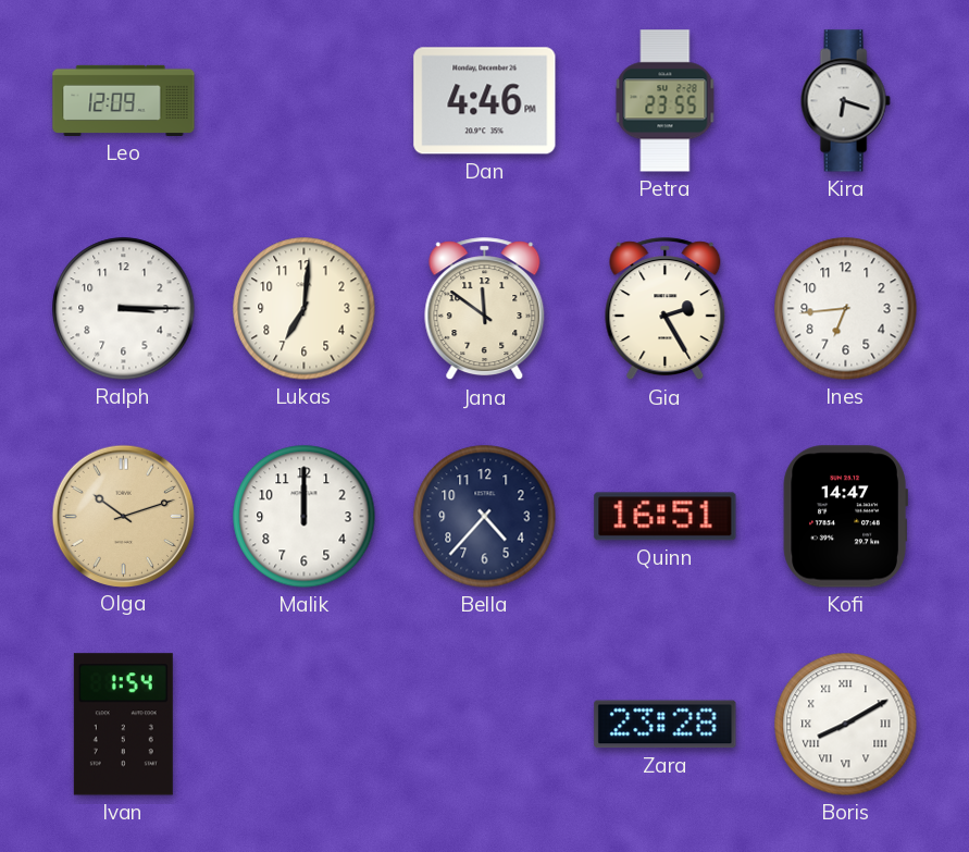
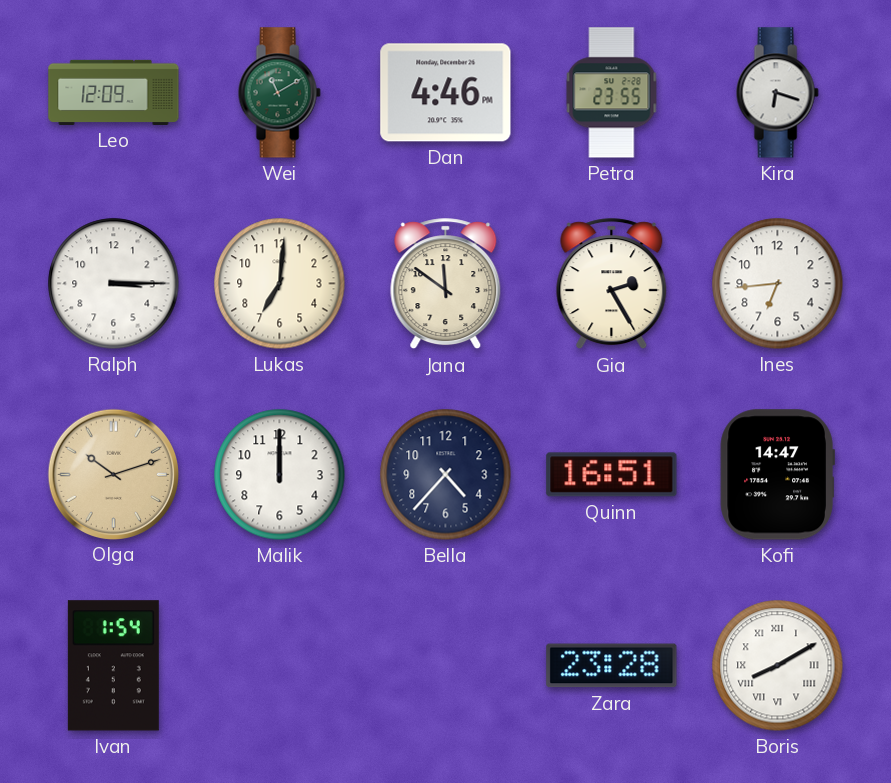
Wei: none -> 11:10
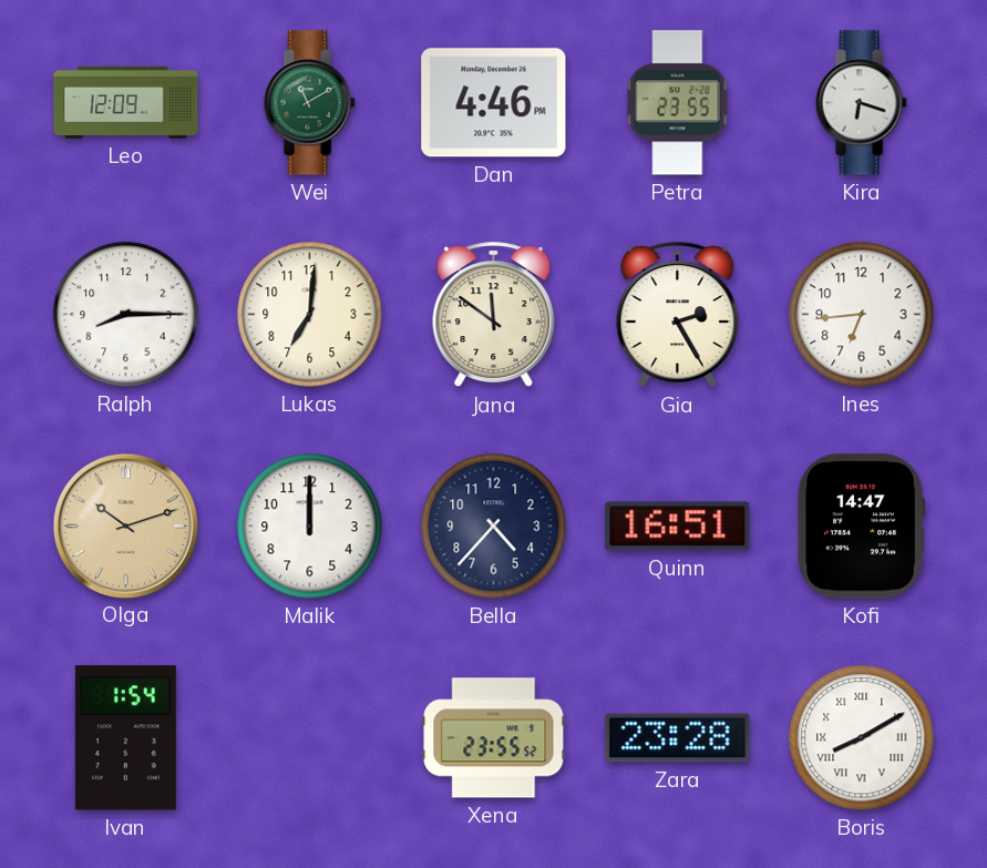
Ralph: 3:15 -> 8:15
Xena: none -> 23:55
